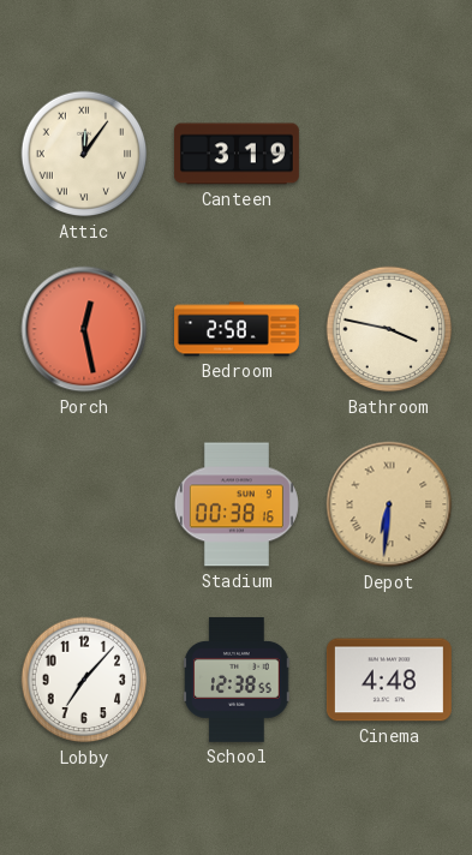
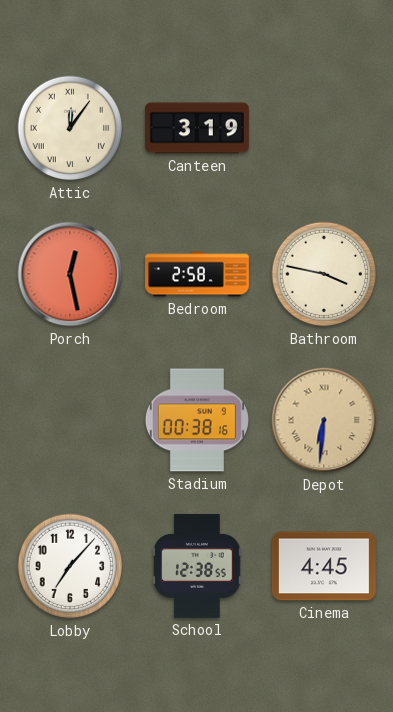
Cinema: 4:48 -> 4:45
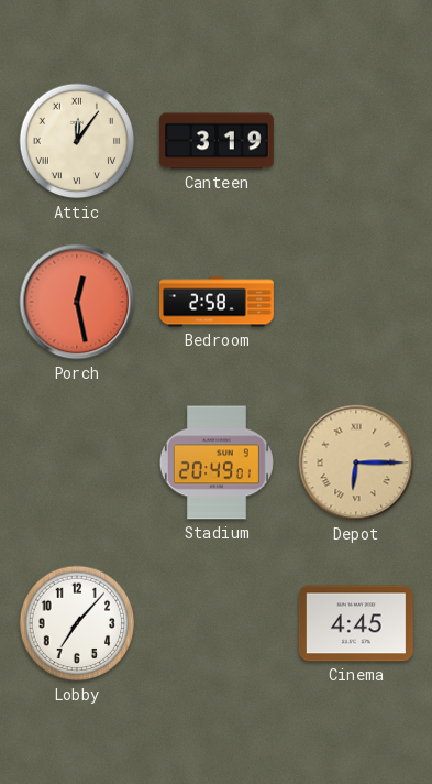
Bathroom: 3:47 -> none
Stadium: 00:38 -> 20:49
Depot: 6:31 -> 6:15
School: 12:38 -> none
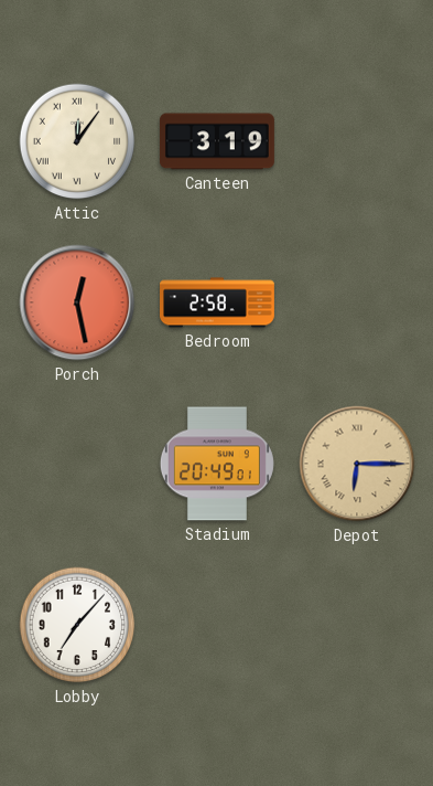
Cinema: 4:45 -> none
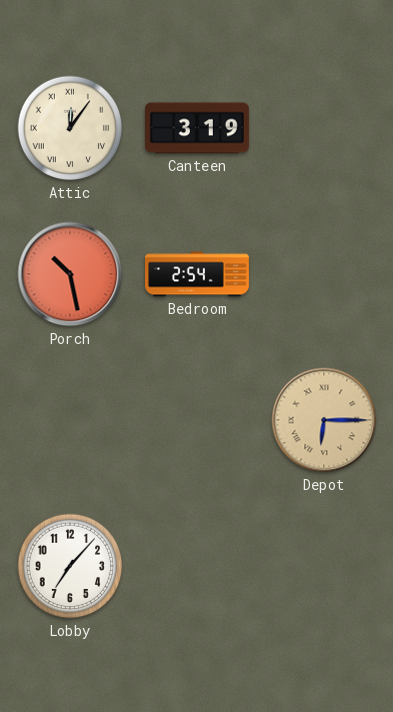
Porch: 12:28 -> 10:28
Bedroom: 2:58 -> 2:54
Stadium: 20:49 -> none
